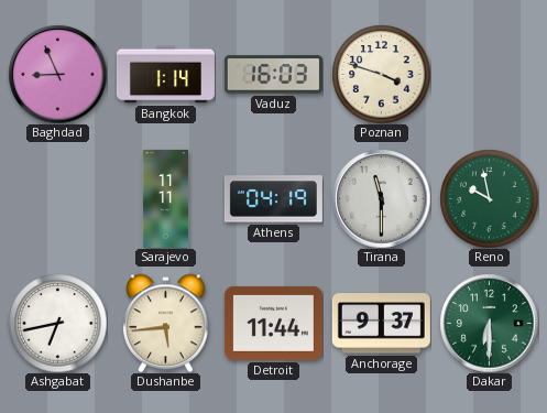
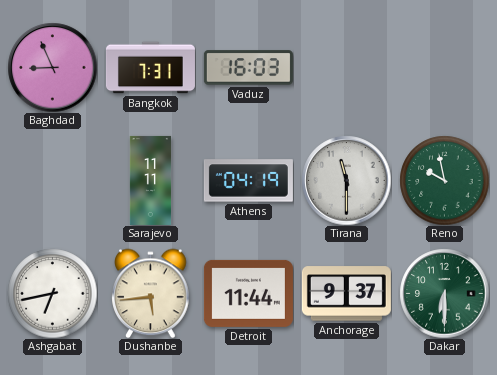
Bangkok: 1:14 -> 7:31
Poznan: 3:48 -> none
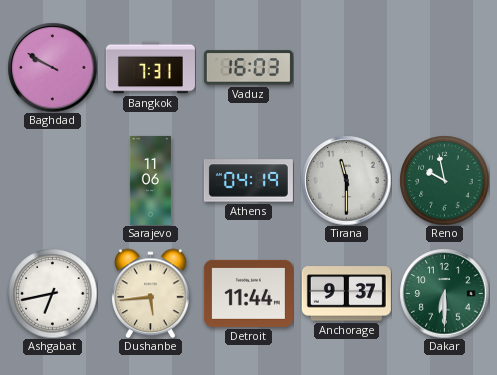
Baghdad: 8:56 -> 9:50
Sarajevo: 11:11 -> 11:06
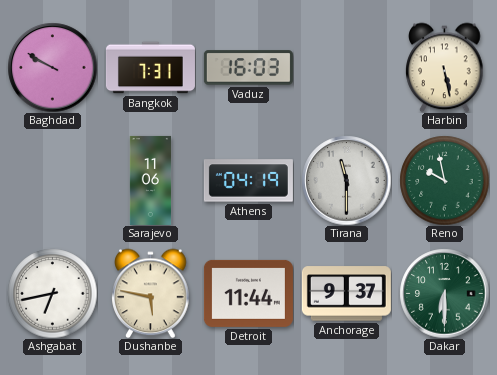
Harbin: none -> 5:28
Dushanbe: 5:44 -> 5:47
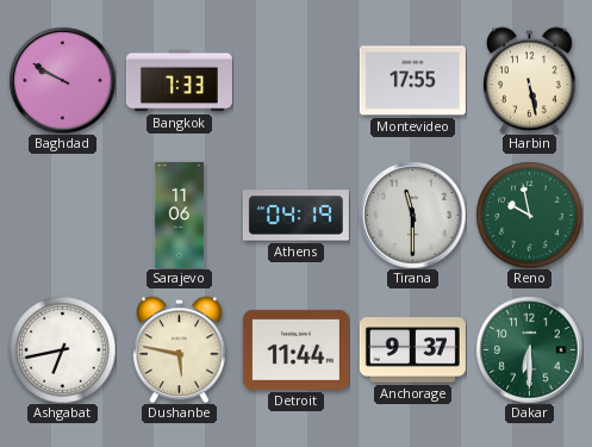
Bangkok: 7:31 -> 7:33
Vaduz: 16:03 -> none
Montevideo: none -> 17:55
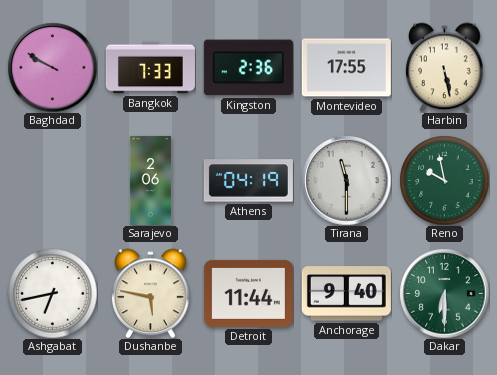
Kingston: none -> 2:36
Sarajevo: 11:06 -> 2:06
Anchorage: 9:37 -> 9:40
